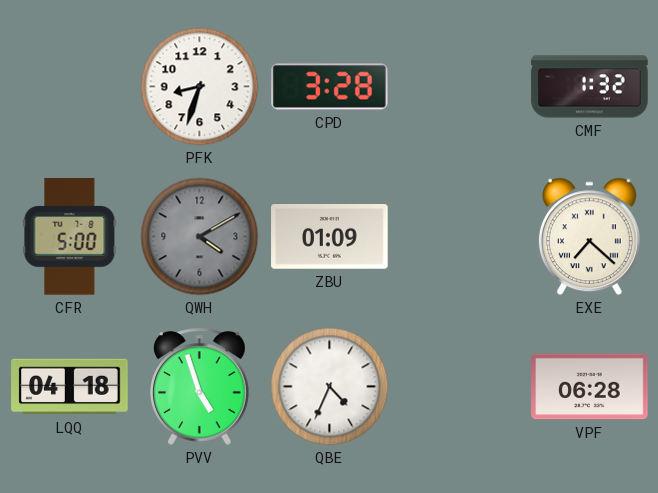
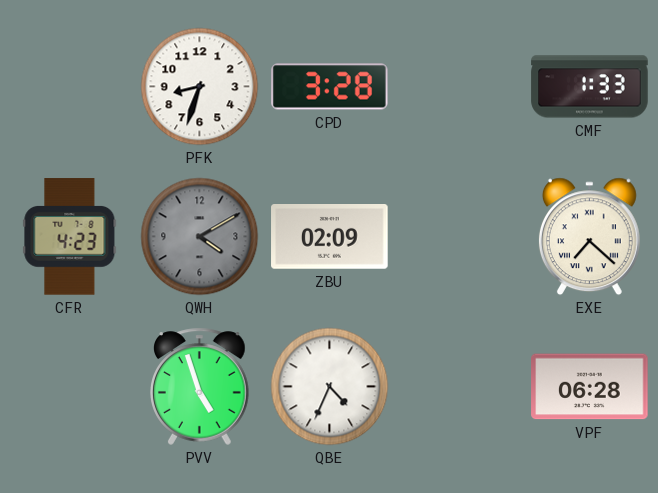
CMF: 1:32 -> 1:33
CFR: 5:00 -> 4:23
ZBU: 01:09 -> 02:09
LQQ: 04:18 -> none
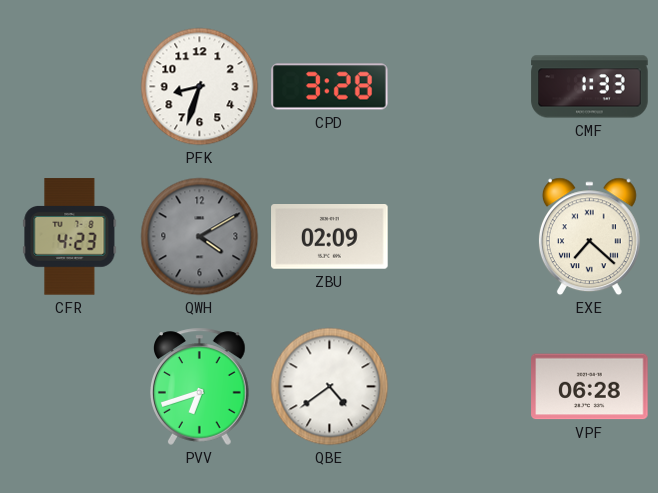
PVV: 4:57 -> 6:42
QBE: 4:34 -> 4:39
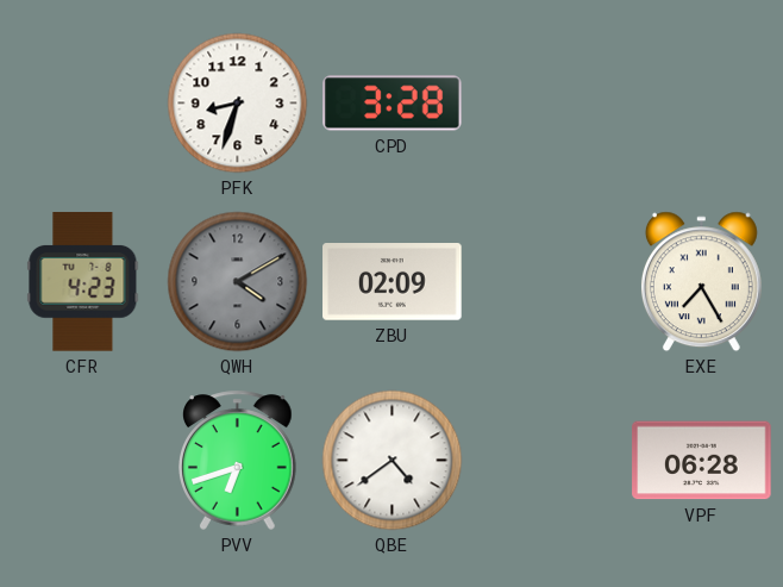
CMF: 1:33 -> none
EXE: 7:22 -> 7:25
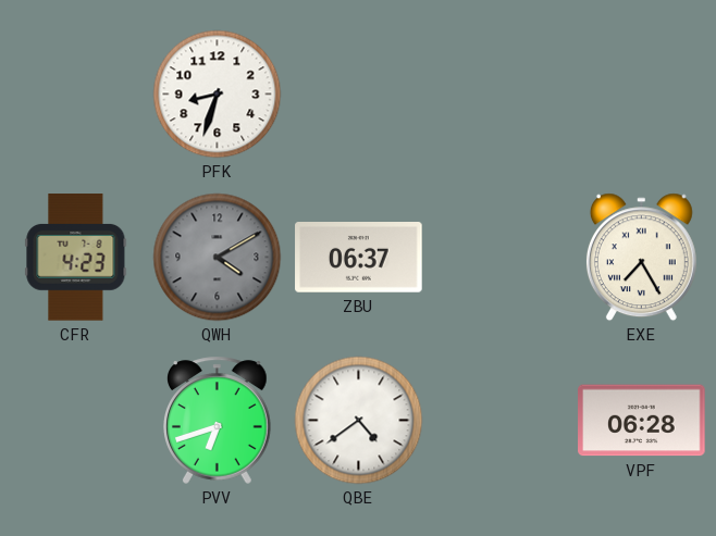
CPD: 3:28 -> none
ZBU: 02:09 -> 06:37
